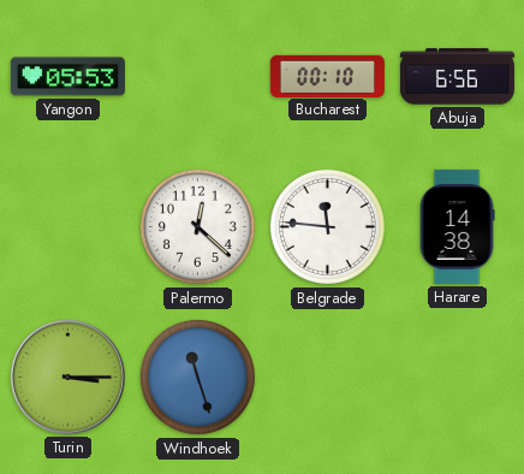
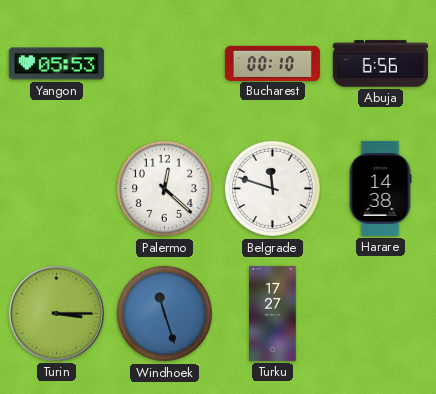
Belgrade: 11:46 -> 11:48
Turku: none -> 17:27
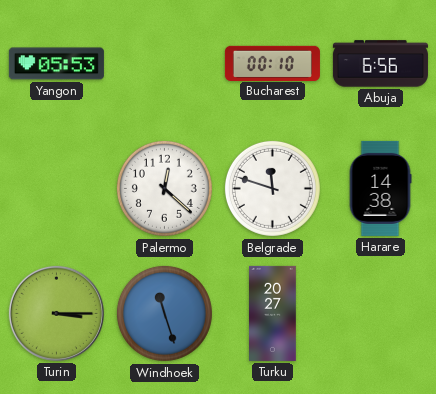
Turku: 17:27 -> 20:27
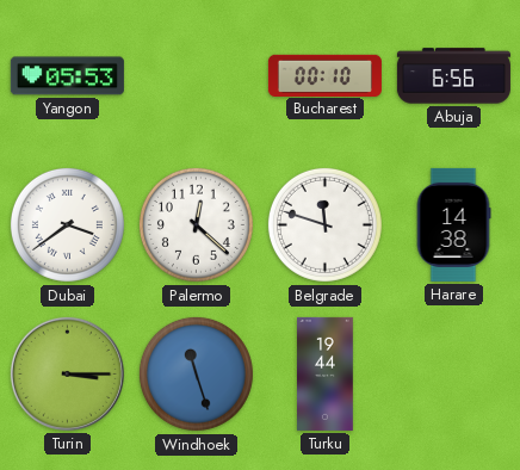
Dubai: none -> 3:39
Turku: 20:27 -> 19:44
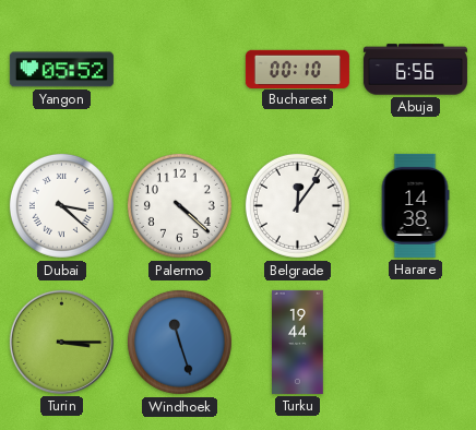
Yangon: 05:53 -> 05:52
Dubai: 3:39 -> 3:22
Palermo: 12:22 -> 4:22
Belgrade: 11:48 -> 12:06
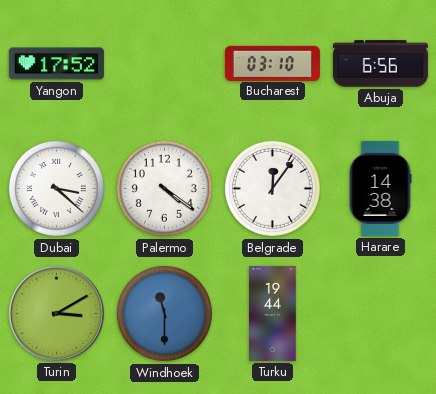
Yangon: 05:52 -> 17:52
Bucharest: 00:10 -> 03:10
Palermo: 4:22 -> 4:21
Turin: 3:15 -> 3:10
Windhoek: 11:27 -> 11:30
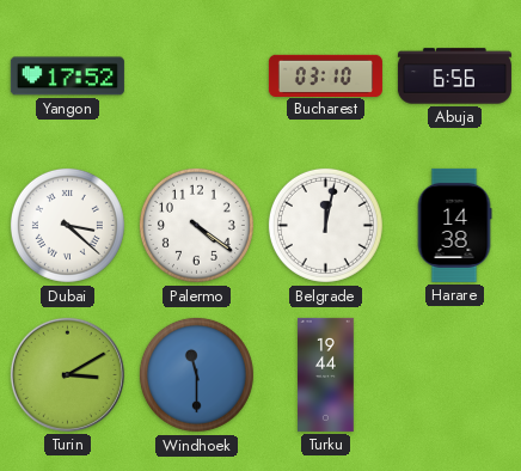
Belgrade: 12:06 -> 12:02
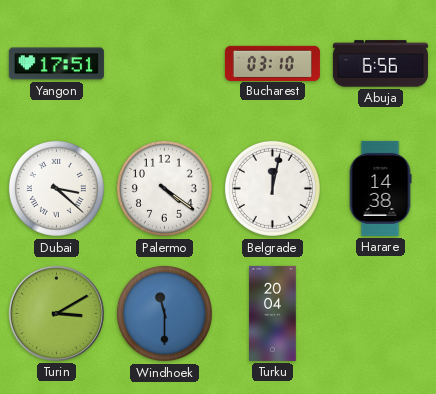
Yangon: 17:52 -> 17:51
Turku: 19:44 -> 20:04
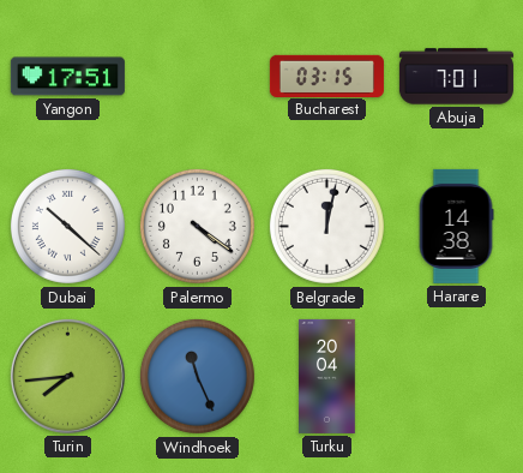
Bucharest: 03:10 -> 03:15
Abuja: 6:56 -> 7:01
Dubai: 3:22 -> 10:22
Turin: 3:10 -> 7:44
Windhoek: 11:30 -> 11:26
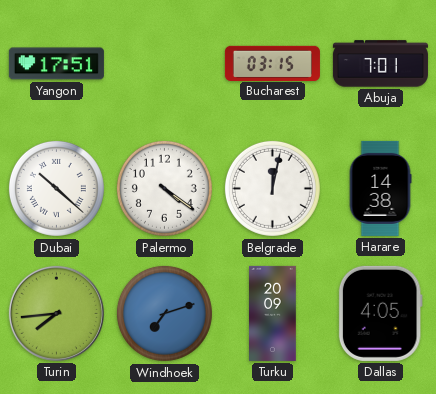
Windhoek: 11:26 -> 7:12
Turku: 20:04 -> 20:09
Dallas: none -> 4:05
